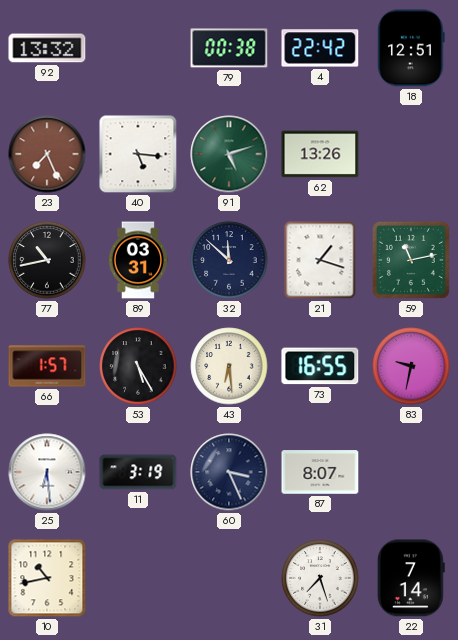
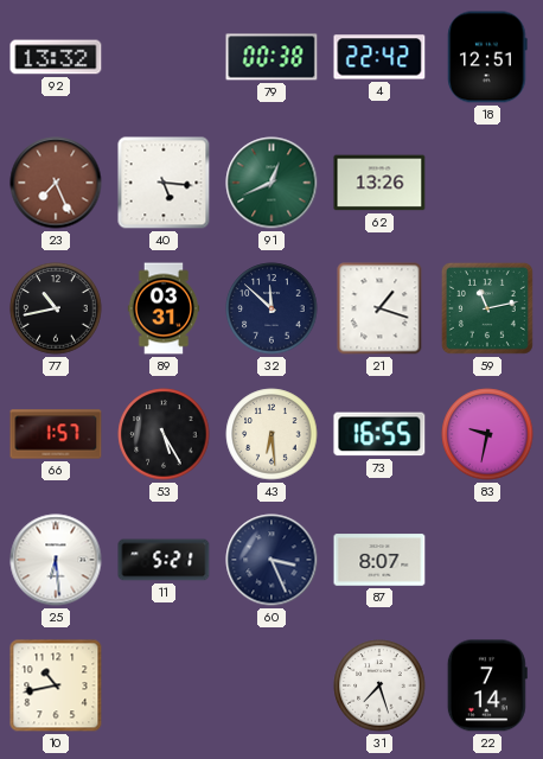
91: 5:12 -> 12:41
11: 3:19 -> 5:21
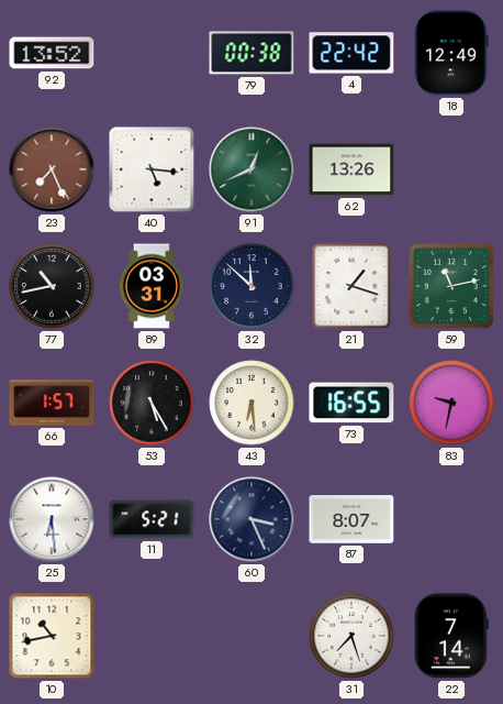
92: 13:32 -> 13:52
18: 12:51 -> 12:49
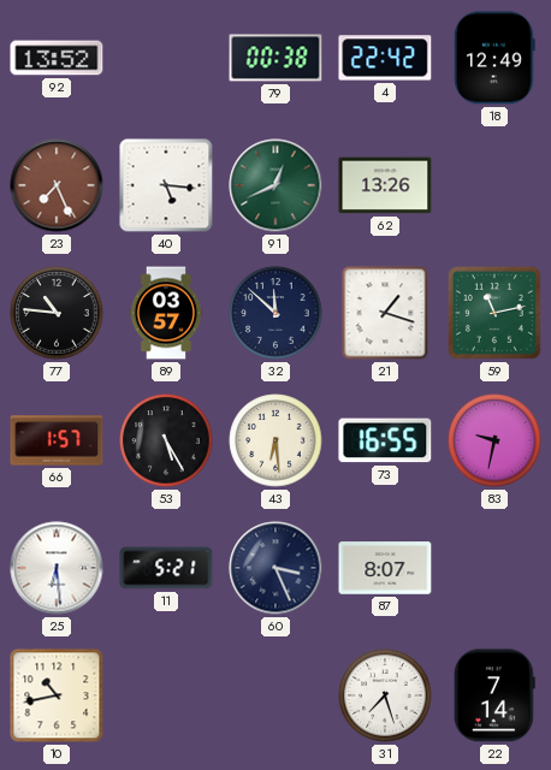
77: 10:43 -> 10:46
89: 03:31 -> 03:57
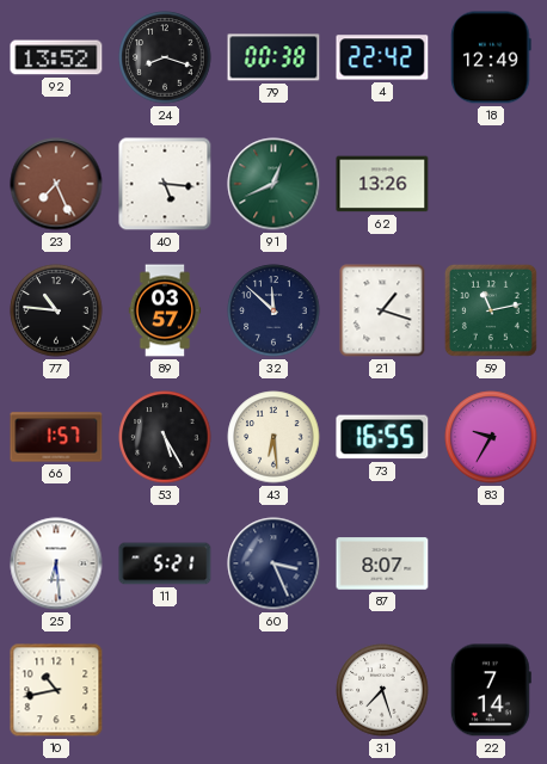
24: none -> 8:18
83: 9:32 -> 9:35
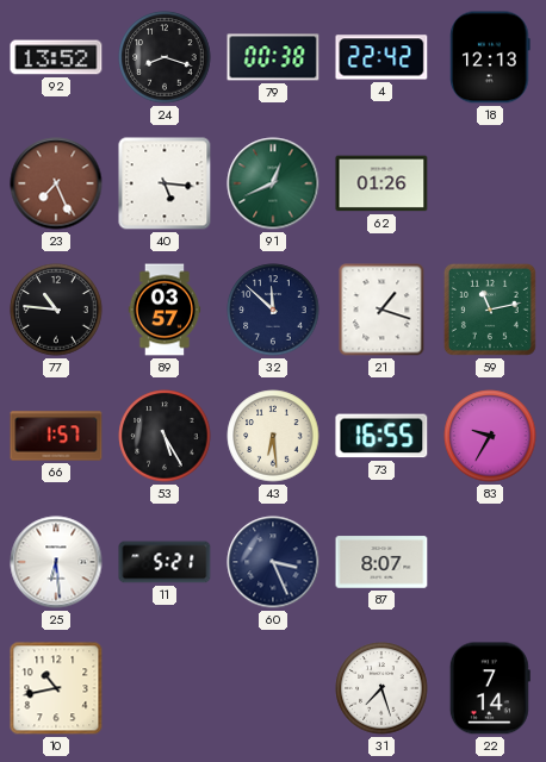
18: 12:49 -> 12:13
62: 13:26 -> 01:26
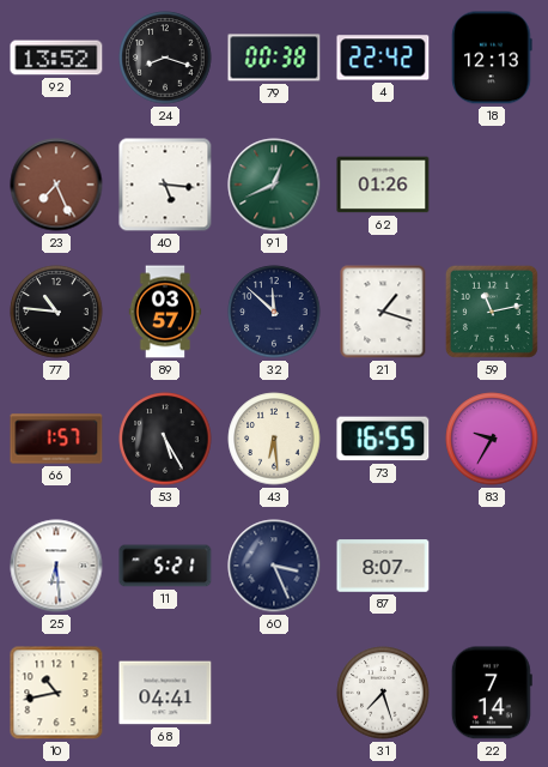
68: none -> 04:41
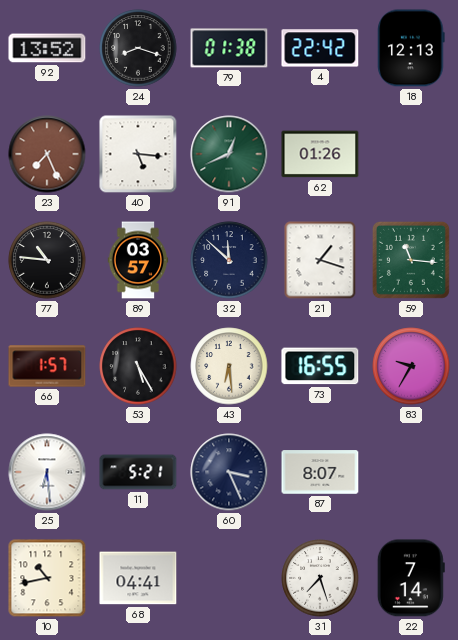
79: 00:38 -> 01:38
59: 11:13 -> 11:16
